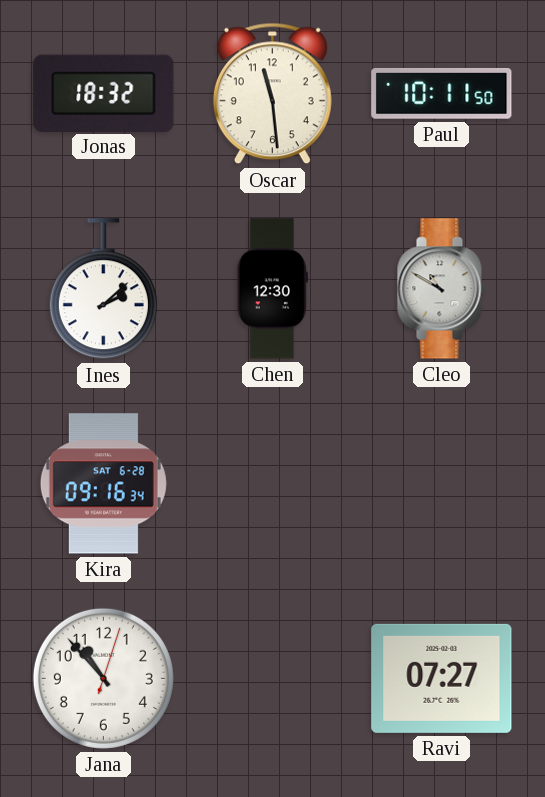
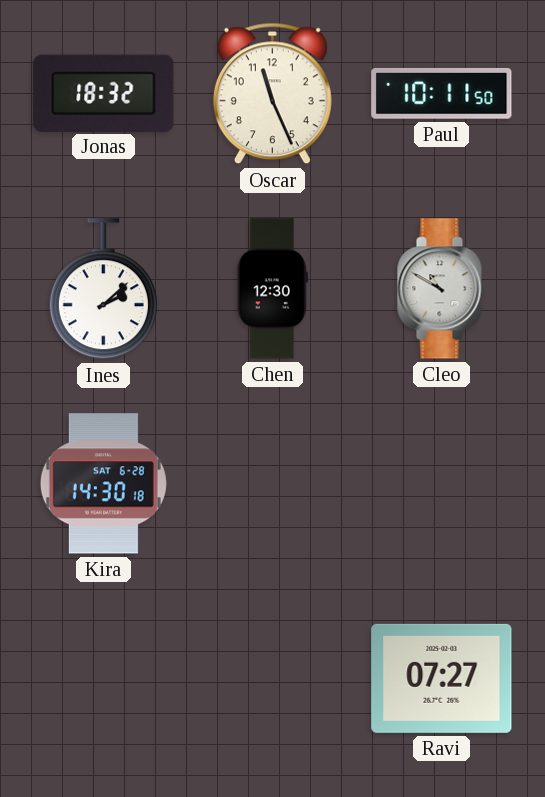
Oscar: 11:29 -> 11:26
Kira: 09:16 -> 14:30
Jana: 10:53 -> none
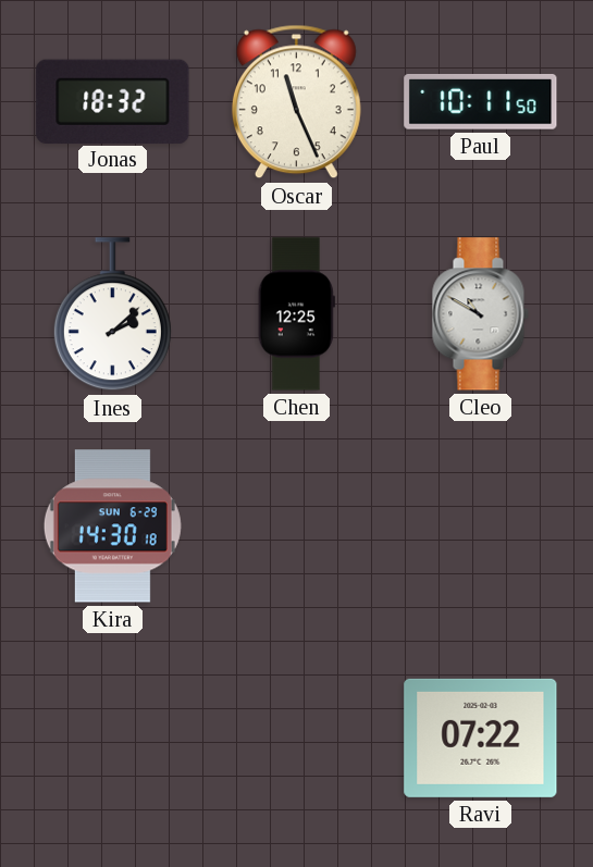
Chen: 12:30 -> 12:25
Kira date: SAT 6-28 -> SUN 6-29
Ravi: 07:27 -> 07:22
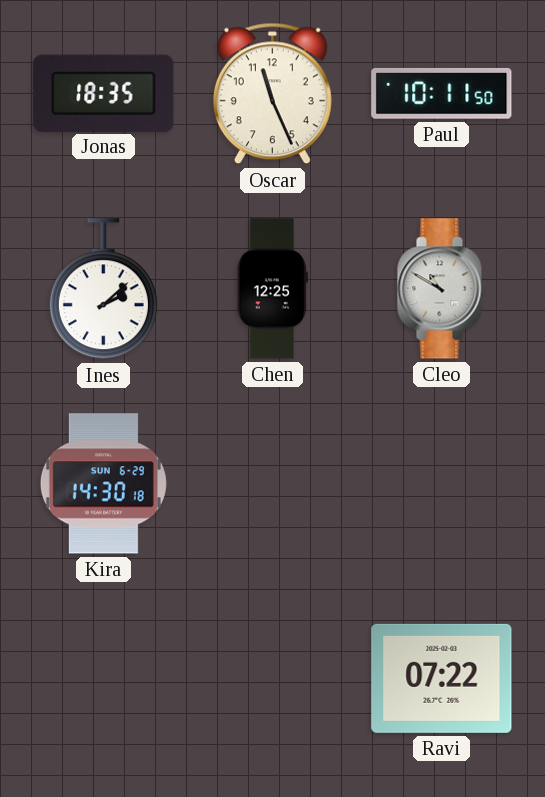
Jonas: 18:32 -> 18:35
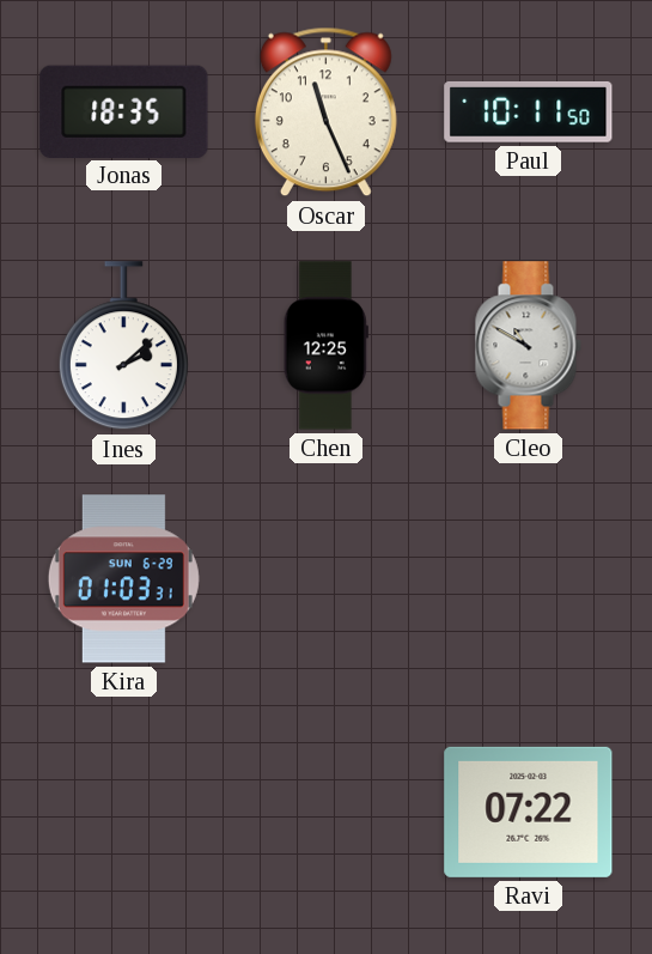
Kira: 14:30 -> 01:03
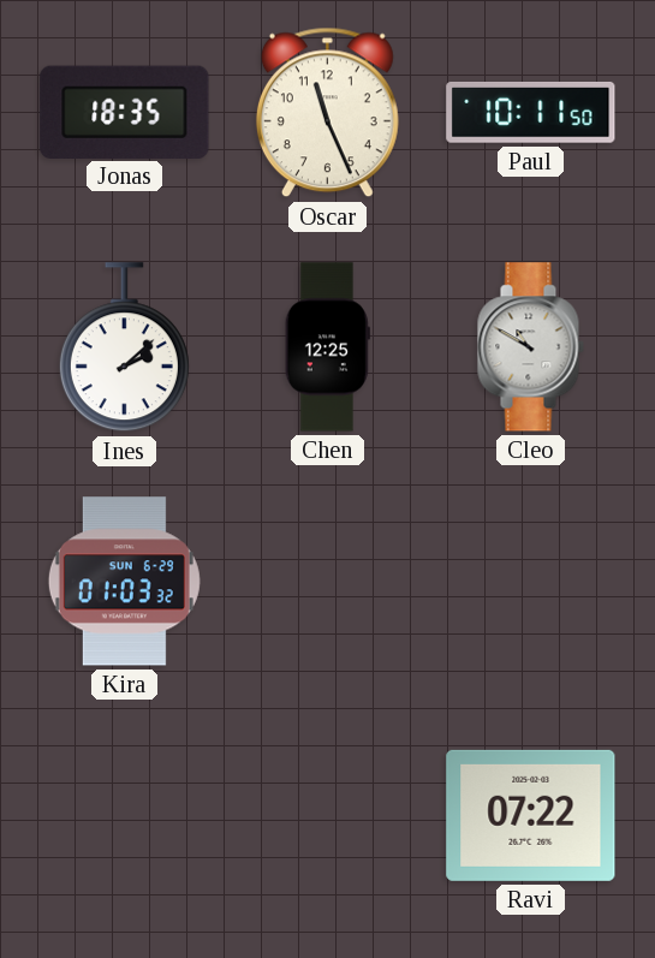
Kira: 01:03:31 -> 01:03:32
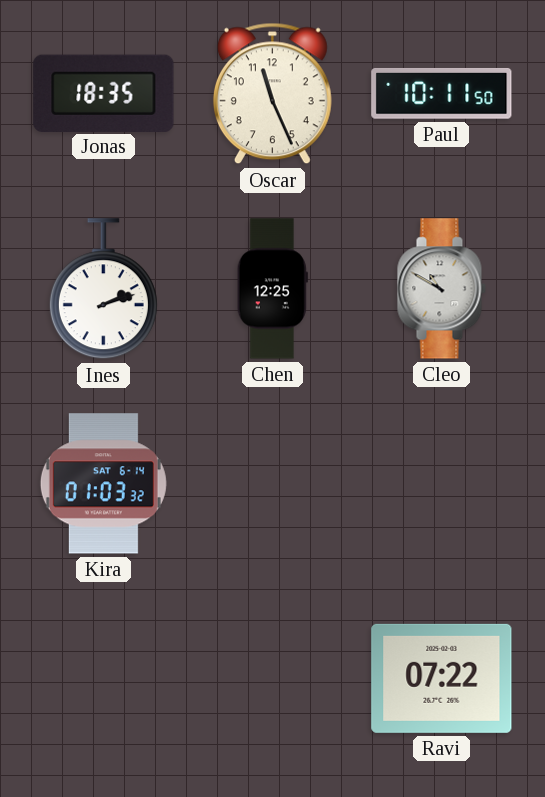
Ines: 2:08 -> 2:12
Kira date: SUN 6-29 -> SAT 6-14
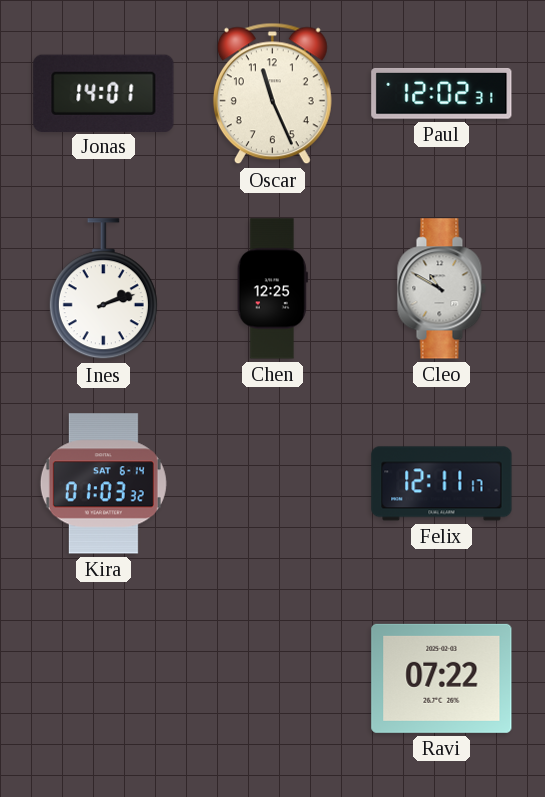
Jonas: 18:35 -> 14:01
Paul: 10:11 -> 12:02
Felix: none -> 12:11
